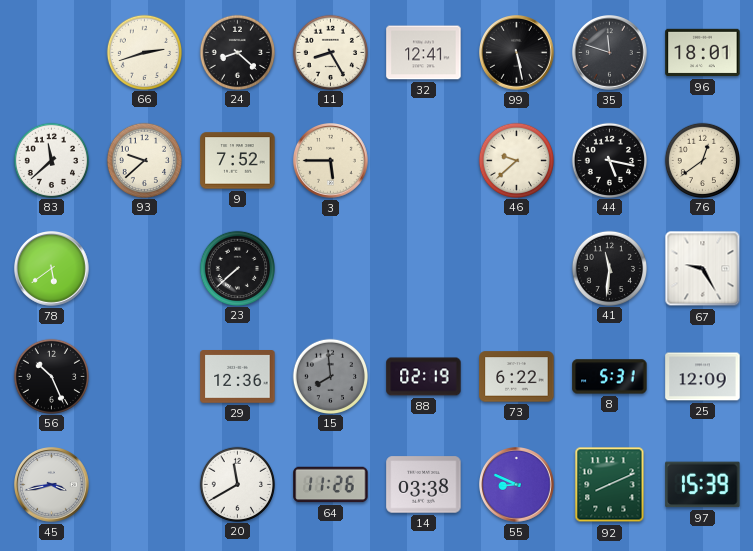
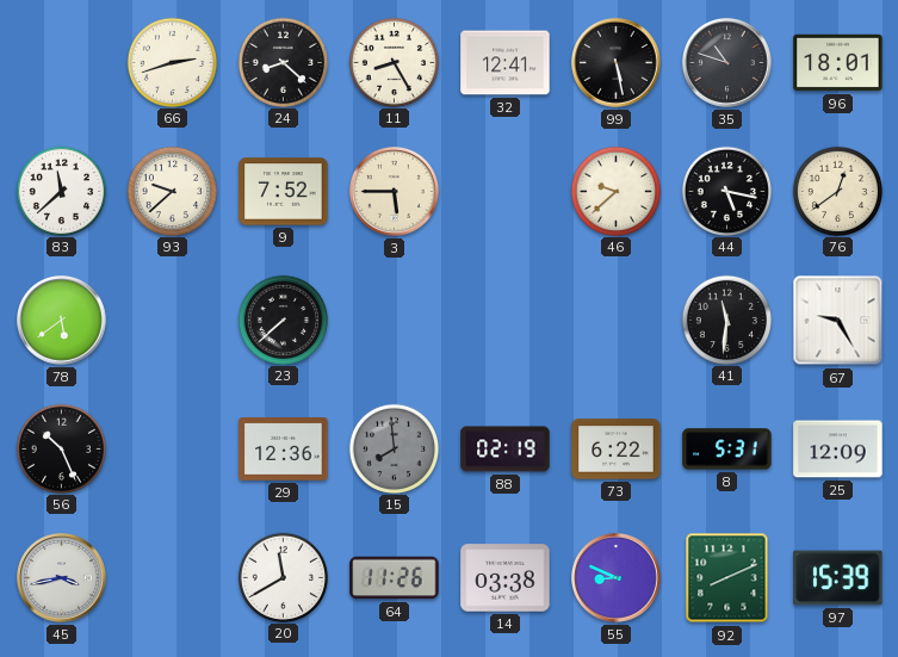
35: 11:48 -> 10:48
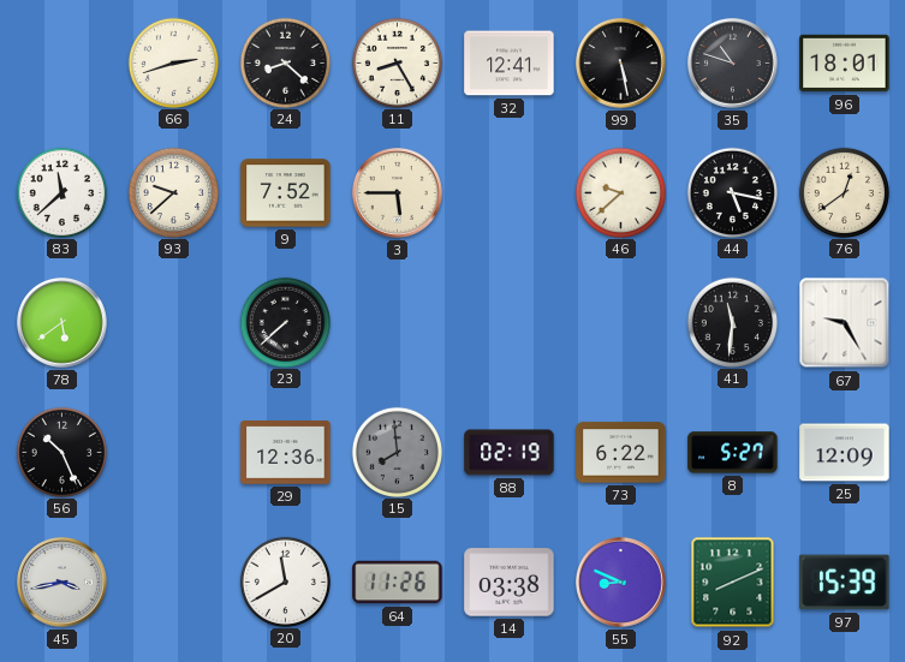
8: 5:31 -> 5:27
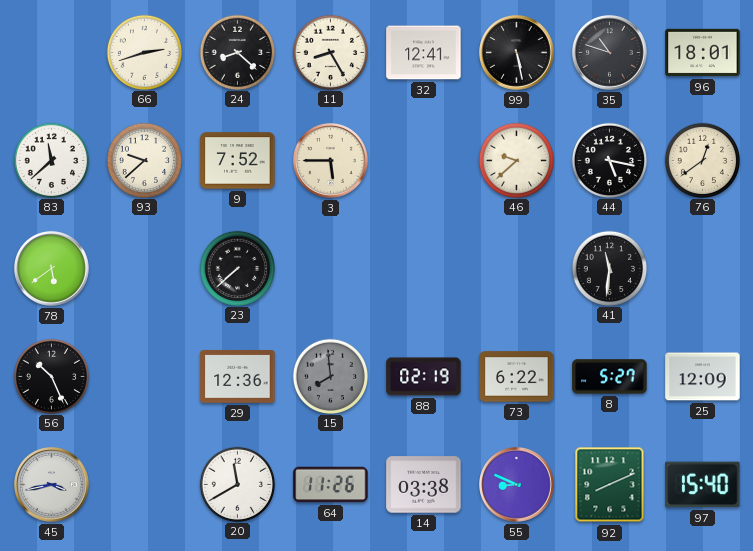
67: 9:25 -> none
97: 15:39 -> 15:40
